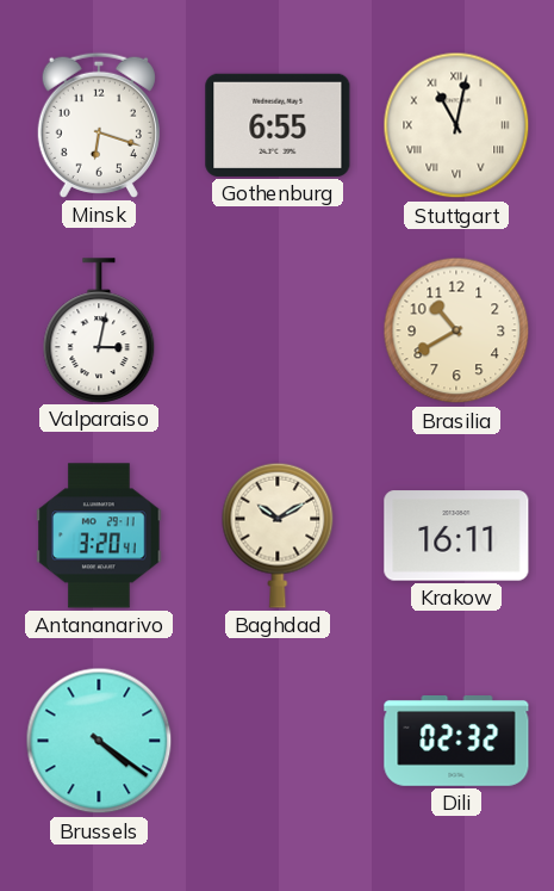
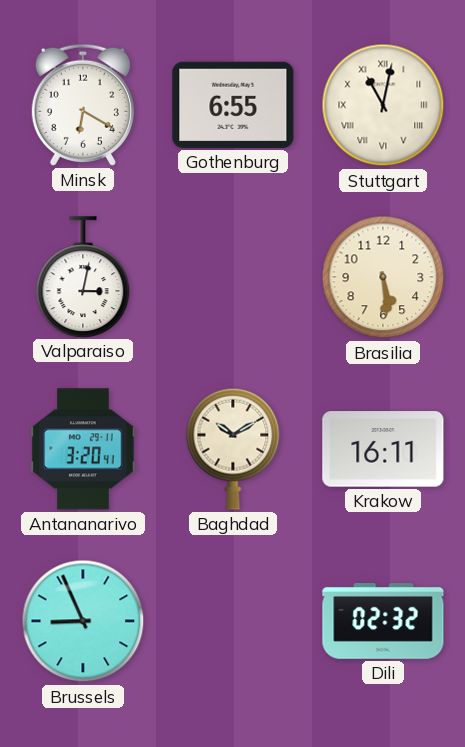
Minsk: 6:18 -> 6:20
Brasilia: 10:40 -> 5:29
Brussels: 4:21 -> 8:56
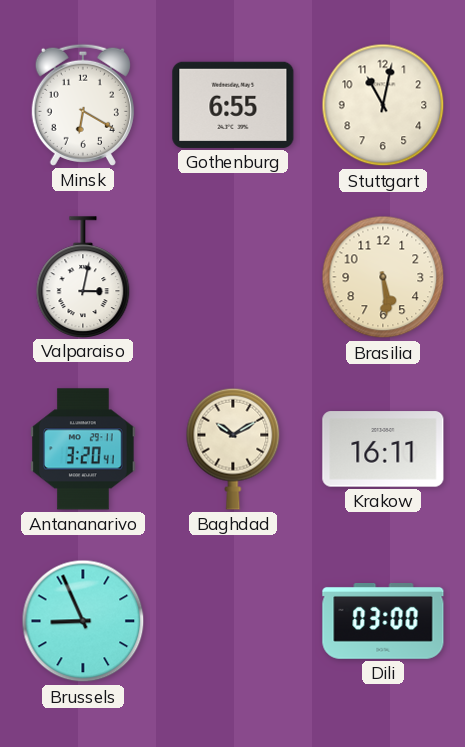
Stuttgart numerals: Roman -> Arabic
Dili: 02:32 -> 03:00
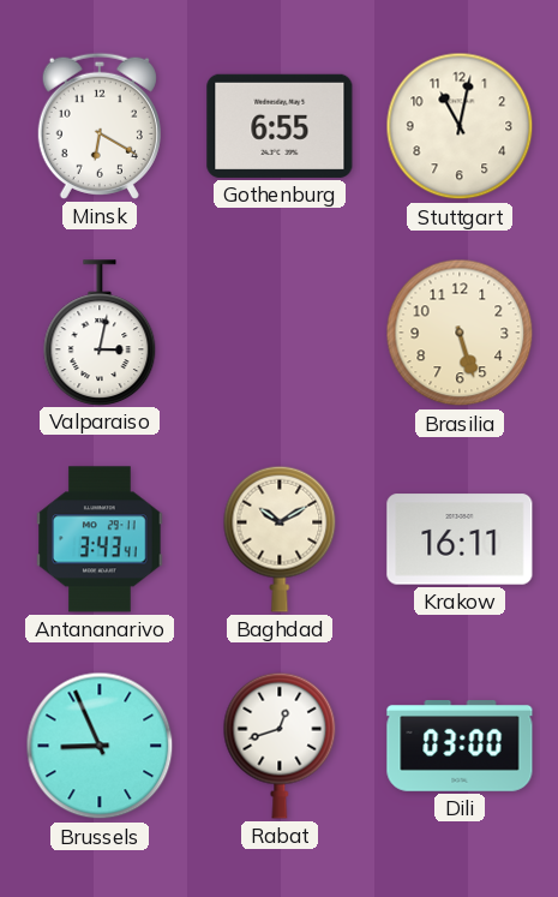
Brasilia: 5:29 -> 5:27
Antananarivo: 3:20 -> 3:43
Rabat: none -> 12:42
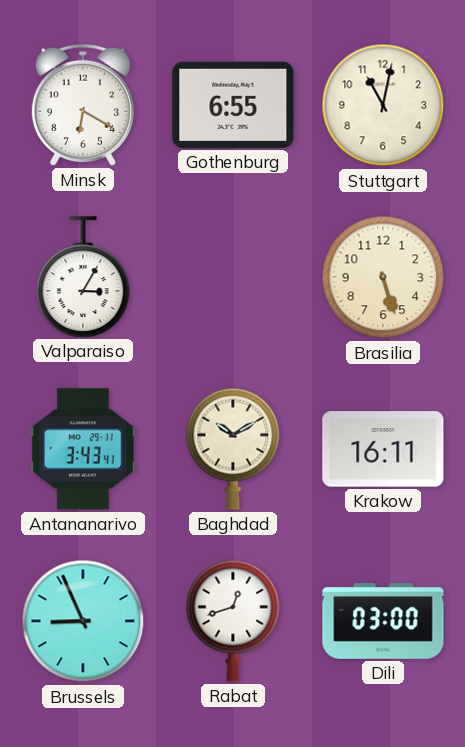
Valparaiso: 3:02 -> 3:05
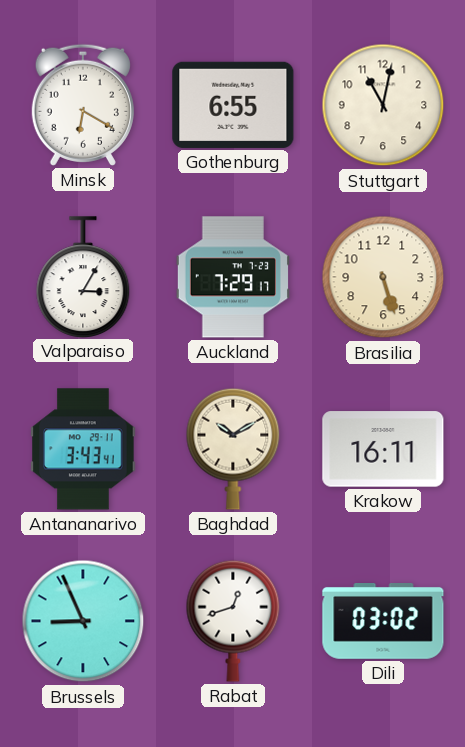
Auckland: none -> 7:29
Dili: 03:00 -> 03:02
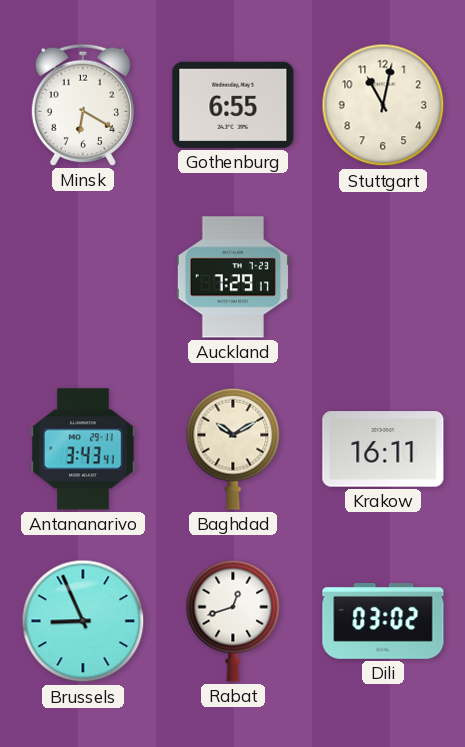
Valparaiso: 3:05 -> none
Brasilia: 5:27 -> none
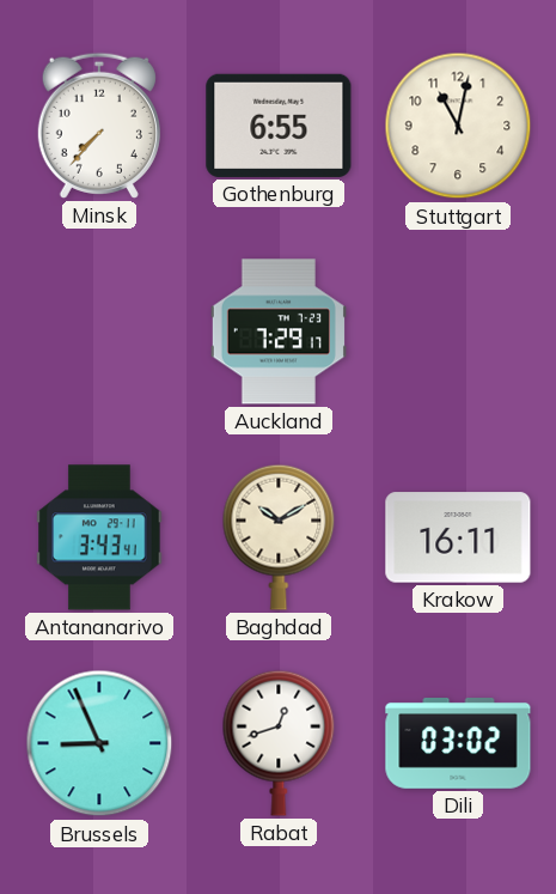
Minsk: 6:20 -> 7:37
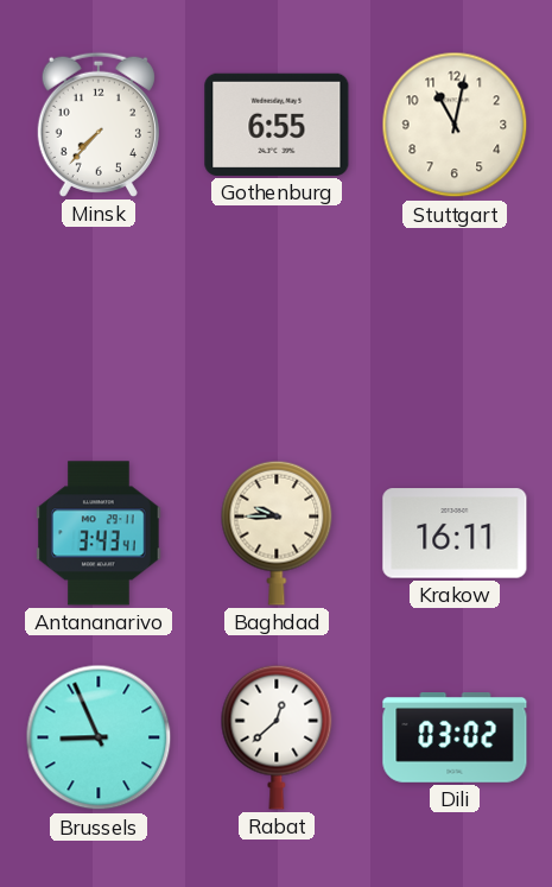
Auckland: 7:29 -> none
Baghdad: 10:10 -> 9:45
Rabat: 12:42 -> 12:38
